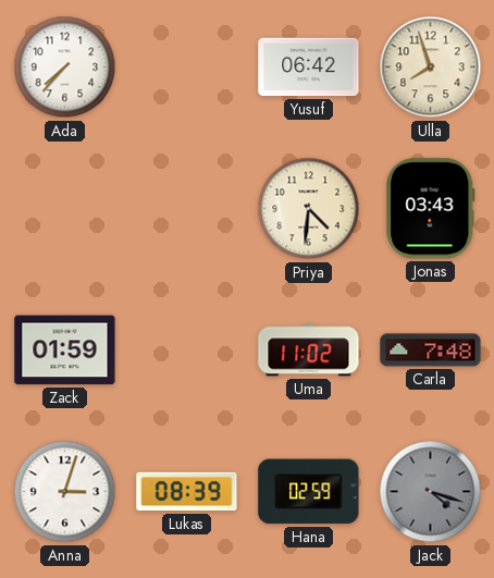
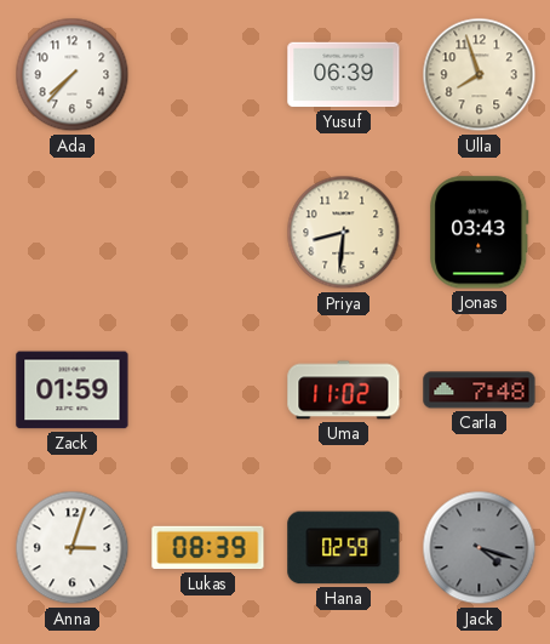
Yusuf: 06:42 -> 06:39
Priya: 4:31 -> 8:31
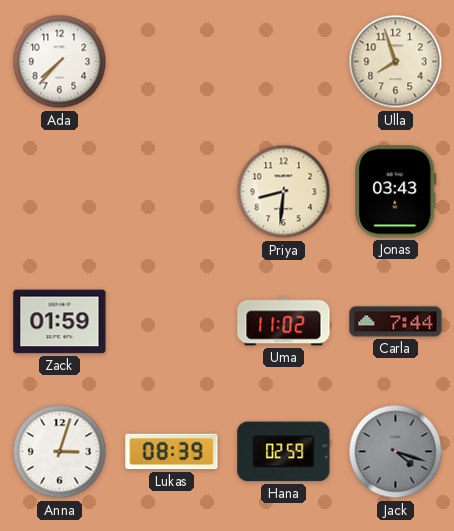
Yusuf: 06:39 -> none
Carla: 7:48 -> 7:44
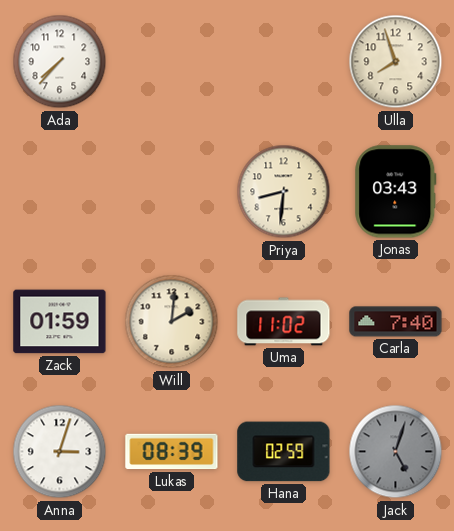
Will: none -> 2:01
Carla: 7:44 -> 7:40
Jack: 4:18 -> 5:03
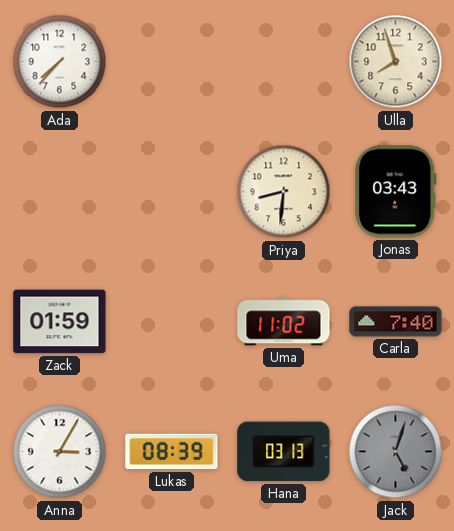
Will: 2:01 -> none
Anna: 3:03 -> 3:05
Hana: 02:59 -> 03:13
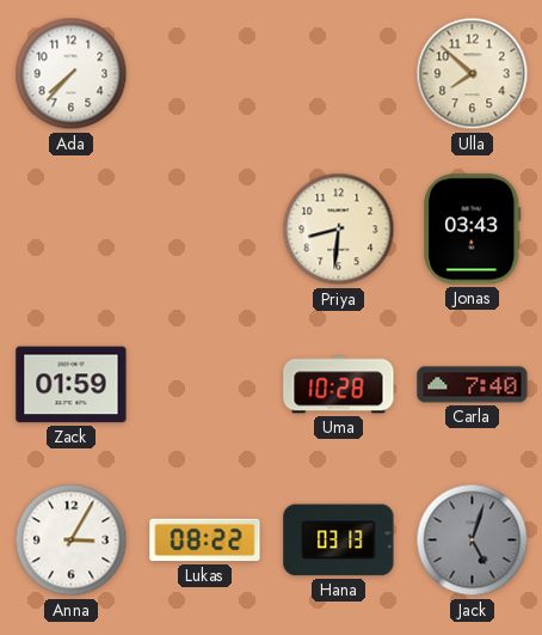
Ulla: 7:57 -> 7:52
Uma: 11:02 -> 10:28
Lukas: 08:39 -> 08:22
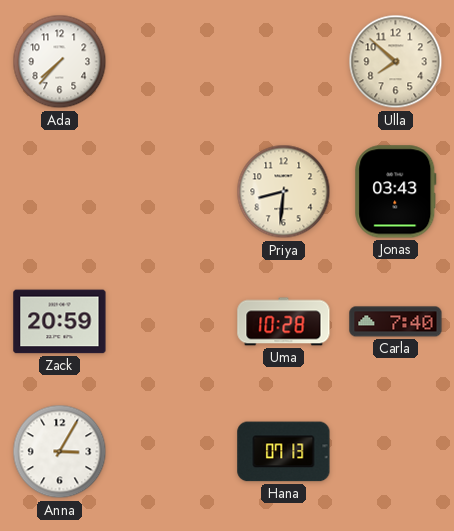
Zack: 01:59 -> 20:59
Lukas: 08:22 -> none
Hana: 03:13 -> 07:13
Jack: 5:03 -> none
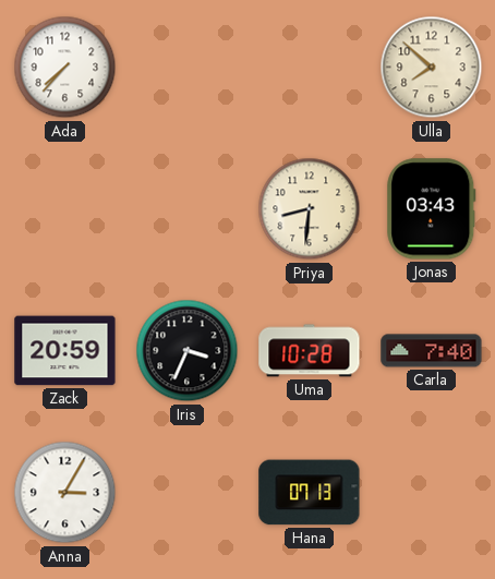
Iris: none -> 3:34
